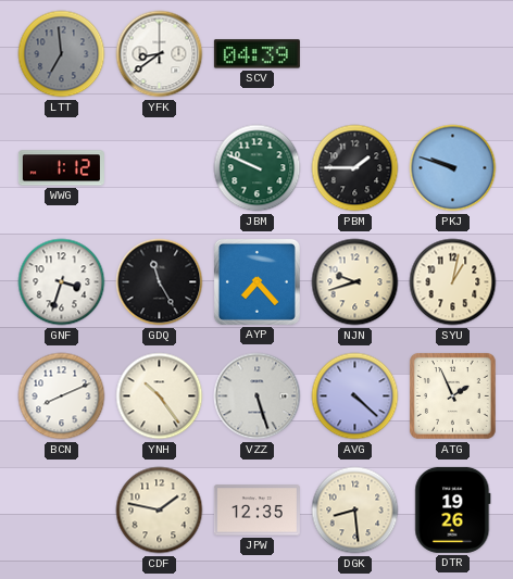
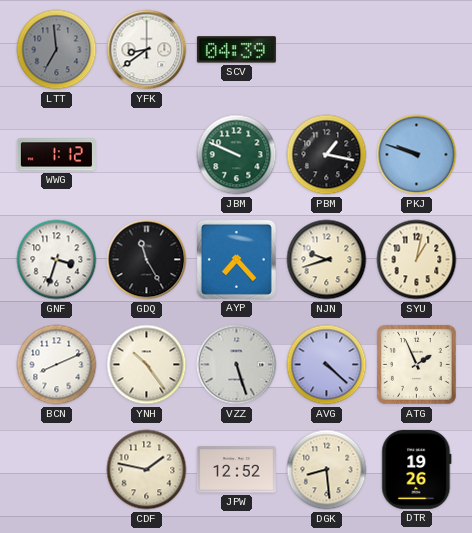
PBM: 1:45 -> 1:17
JPW: 12:35 -> 12:52
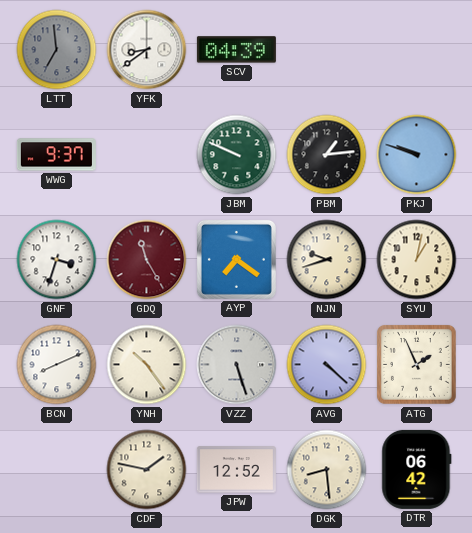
WWG: 1:12 -> 9:37
PBM: 1:17 -> 1:14
GDQ dial: black -> burgundy
AYP: 7:23 -> 7:21
DTR: 19:26 -> 06:42
